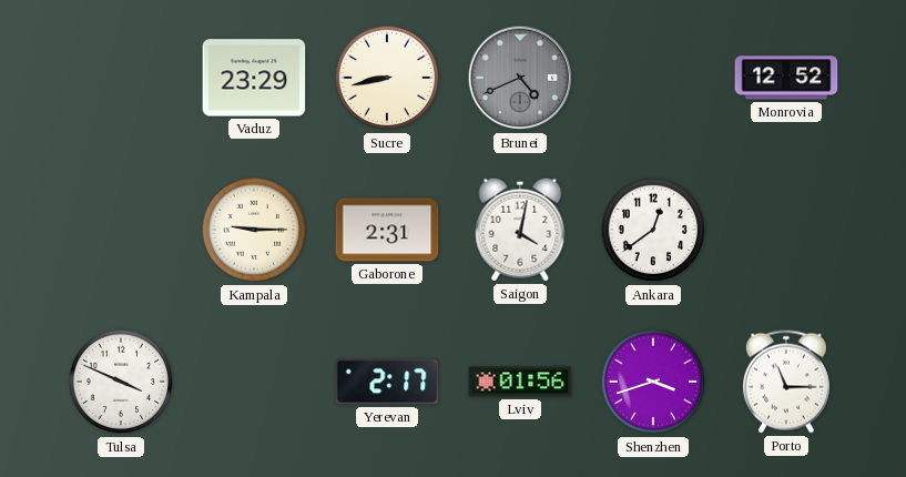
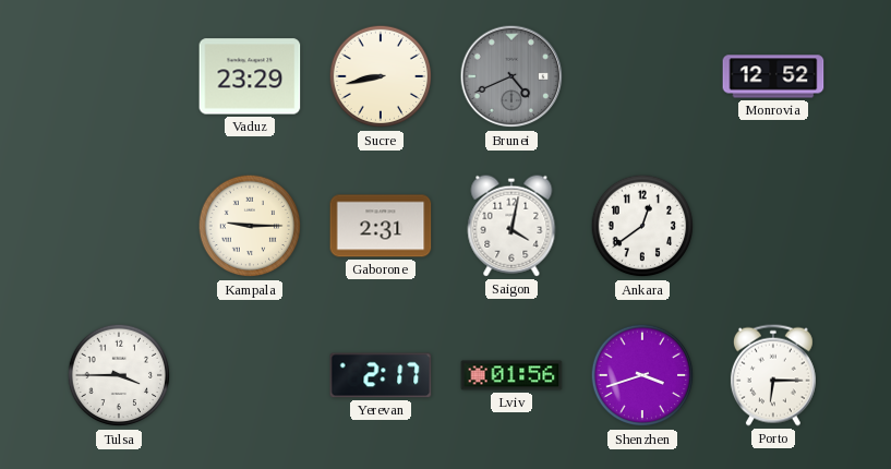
Tulsa: 3:49 -> 3:45
Porto: 11:15 -> 6:15
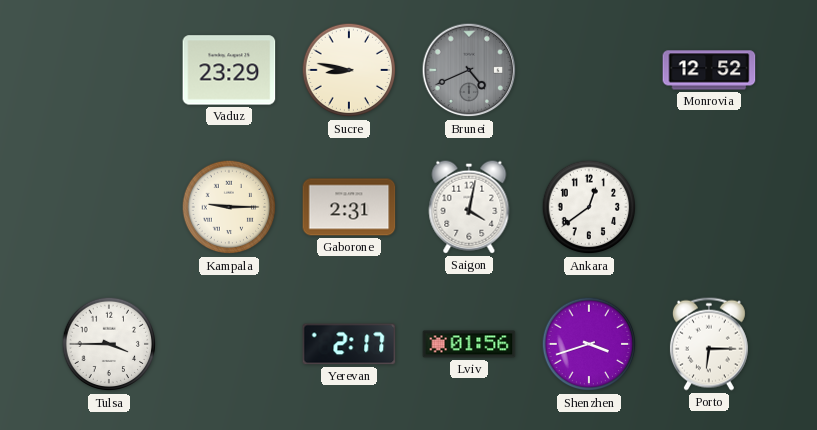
Sucre: 8:43 -> 8:47
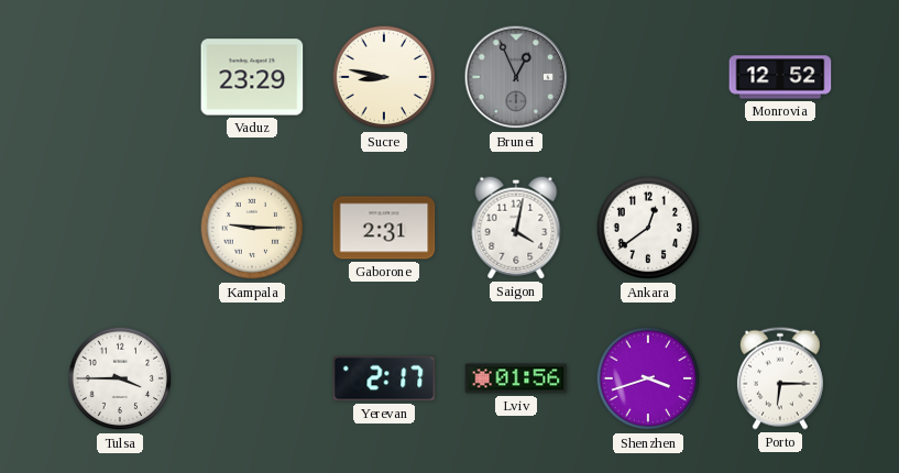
Brunei: 4:41 -> 12:56
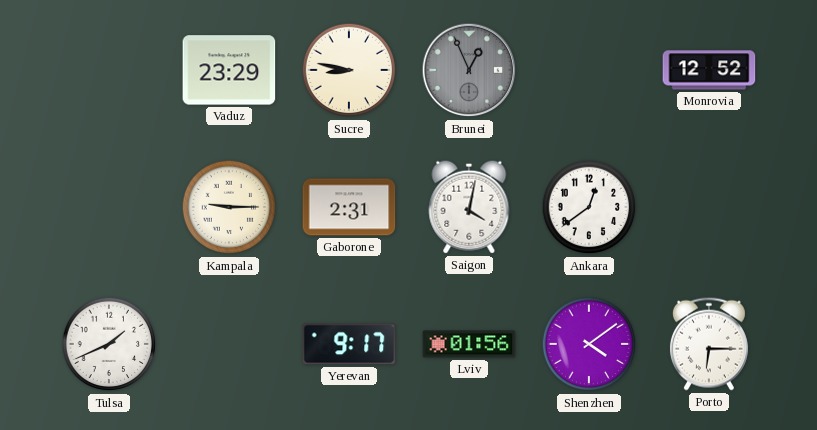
Tulsa: 3:45 -> 1:41
Yerevan: 2:17 -> 9:17
Shenzhen: 3:42 -> 4:09
